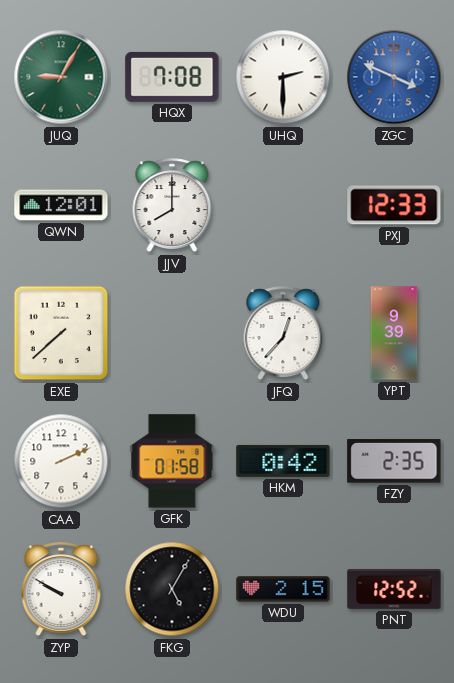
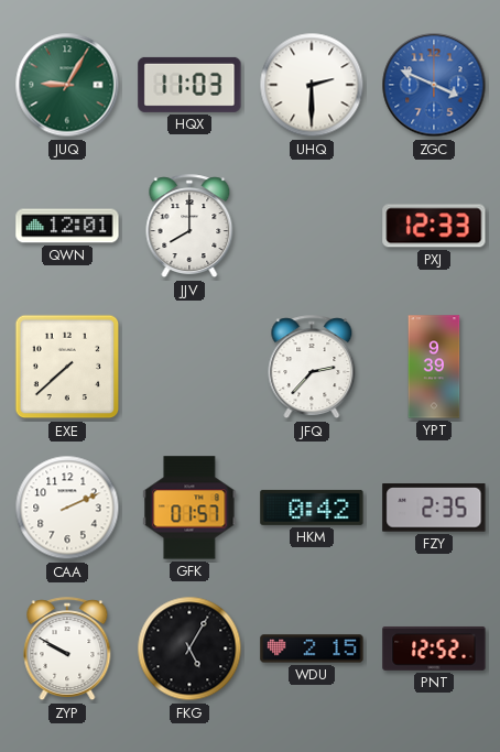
HQX: 7:08 -> 11:03
JFQ: 12:37 -> 2:37
GFK: 01:58 -> 01:57
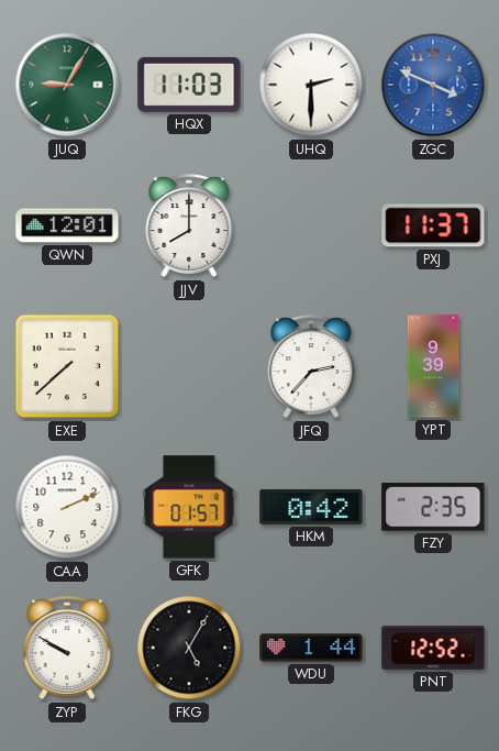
PXJ: 12:33 -> 11:37
WDU: 2:15 -> 1:44
